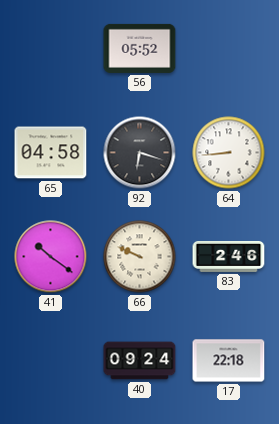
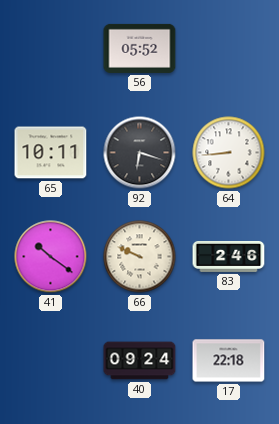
65: 04:58 -> 10:11
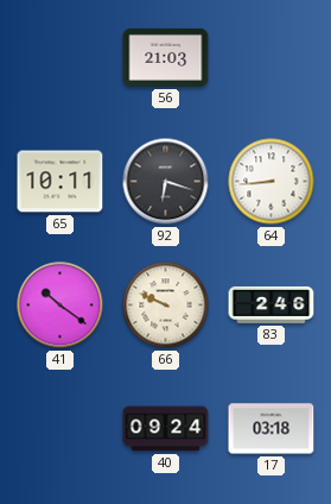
56: 05:52 -> 21:03
17: 22:18 -> 03:18
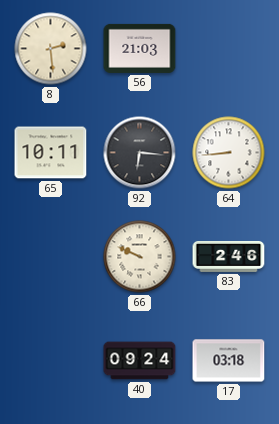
8: none -> 2:29
92: 6:18 -> 6:16
41: 10:21 -> none
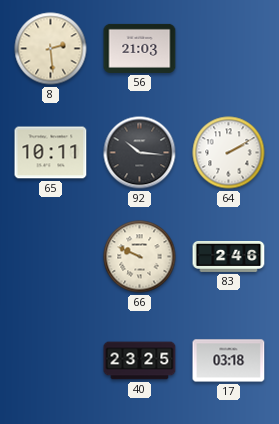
92: 6:16 -> 10:16
64: 8:44 -> 2:10
40: 09:24 -> 23:25
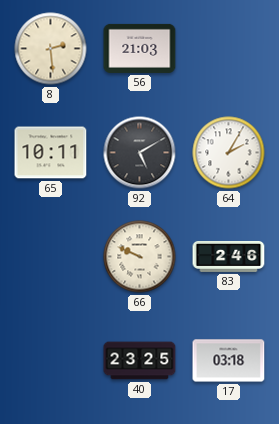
92: 10:16 -> 5:10
64: 2:10 -> 2:05
